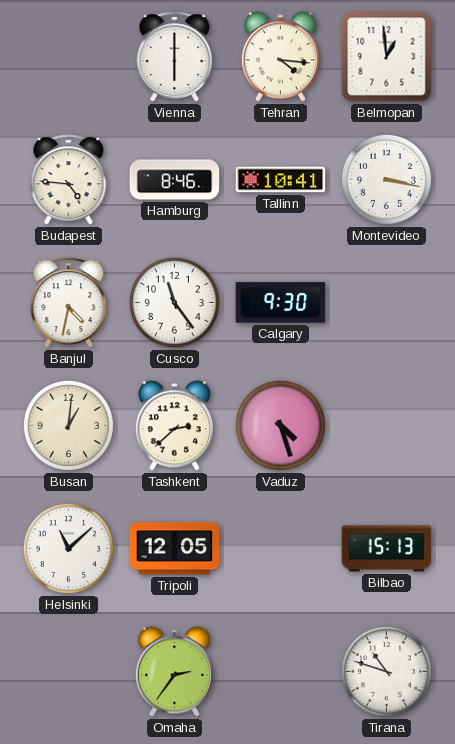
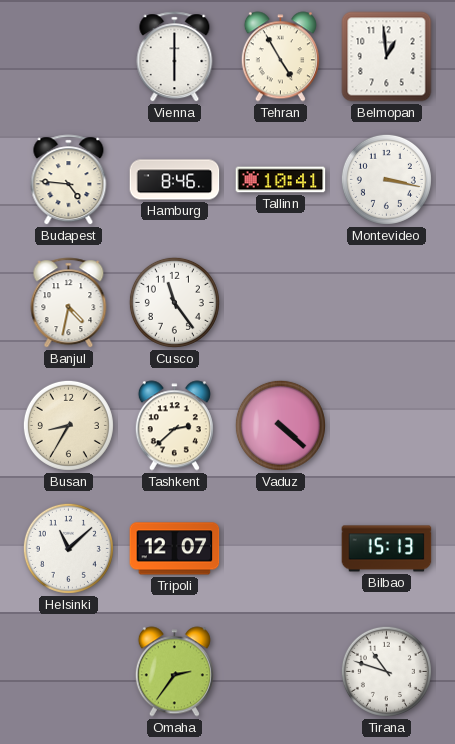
Tehran: 4:16 -> 4:55
Calgary: 9:30 -> none
Busan: 1:01 -> 8:35
Vaduz: 4:27 -> 4:22
Tripoli: 12:05 -> 12:07
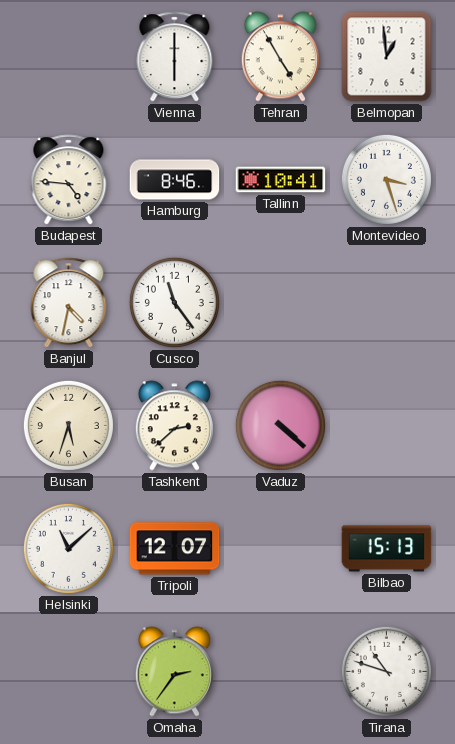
Montevideo: 3:17 -> 3:27
Busan: 8:35 -> 5:33
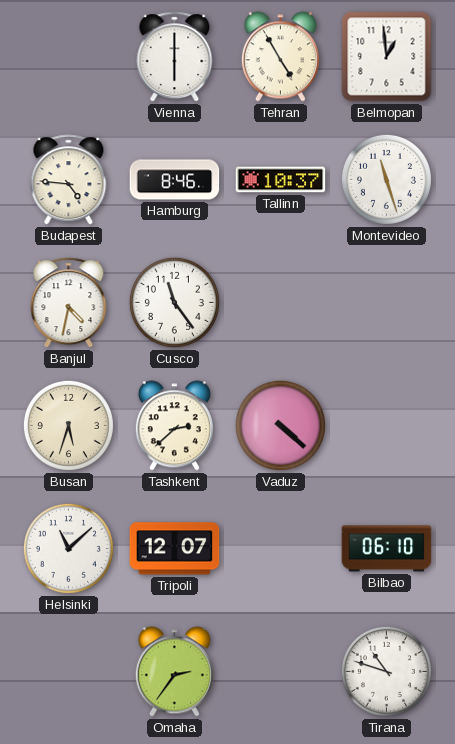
Tallinn: 10:41 -> 10:37
Montevideo: 3:27 -> 11:27
Bilbao: 15:13 -> 06:10
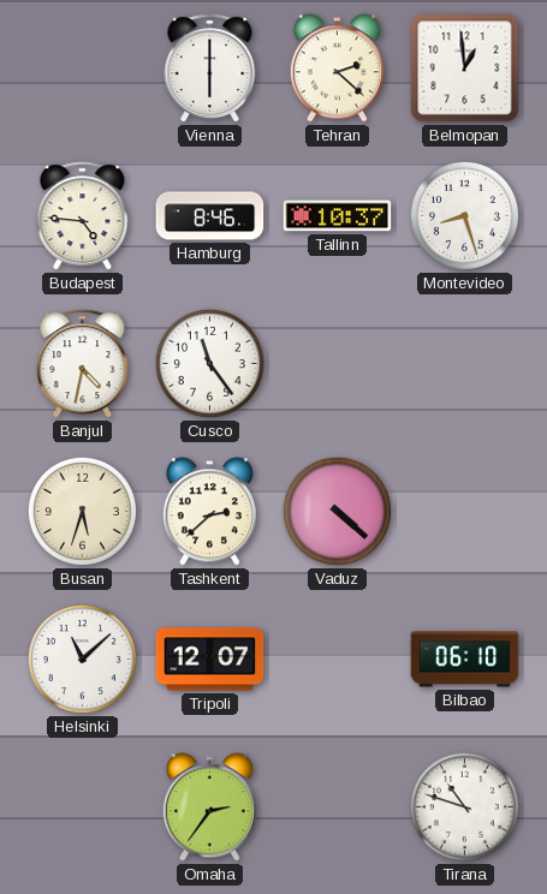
Tehran: 4:55 -> 2:22
Montevideo: 11:27 -> 8:27
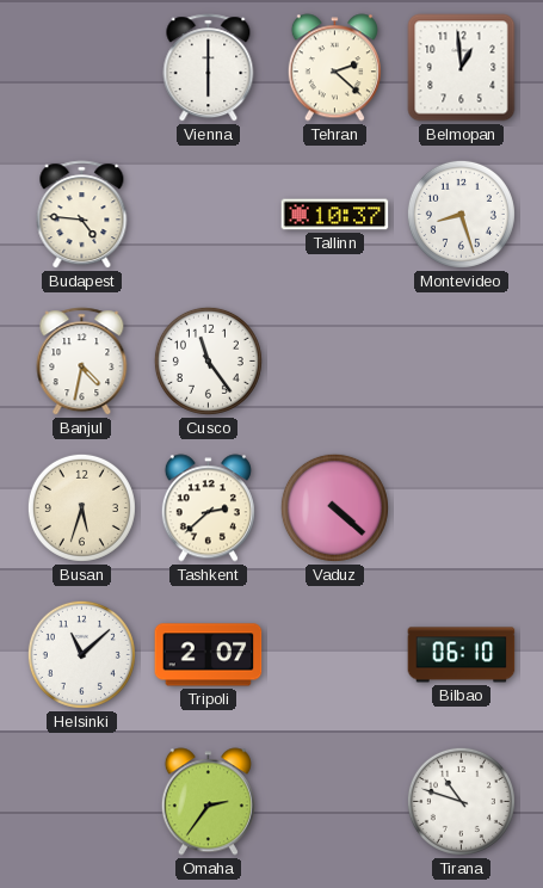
Hamburg: 8:46 -> none
Tripoli: 12:07 -> 2:07
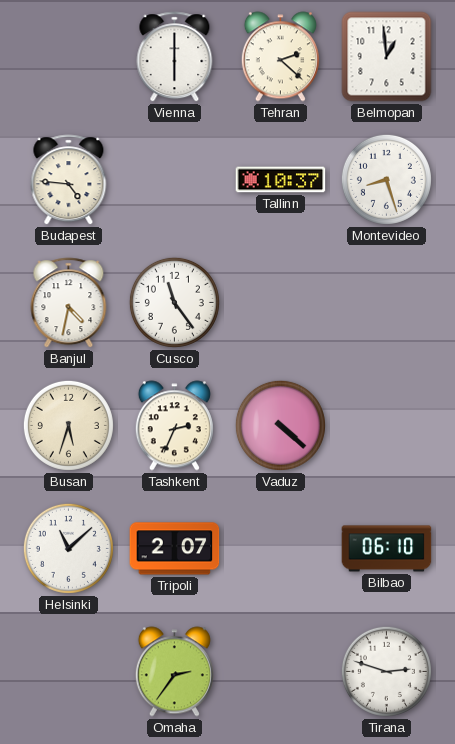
Tashkent: 2:38 -> 2:34
Tirana: 10:48 -> 2:48
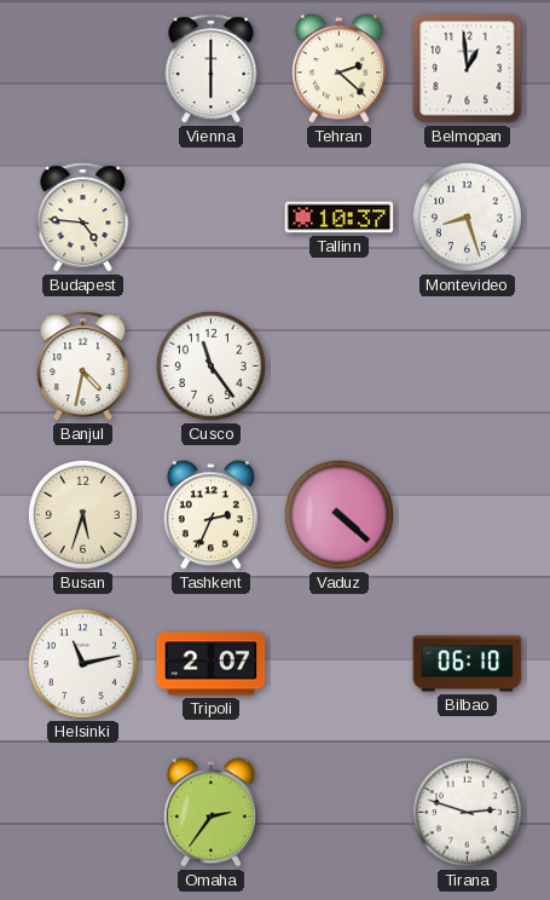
Helsinki: 11:08 -> 11:13
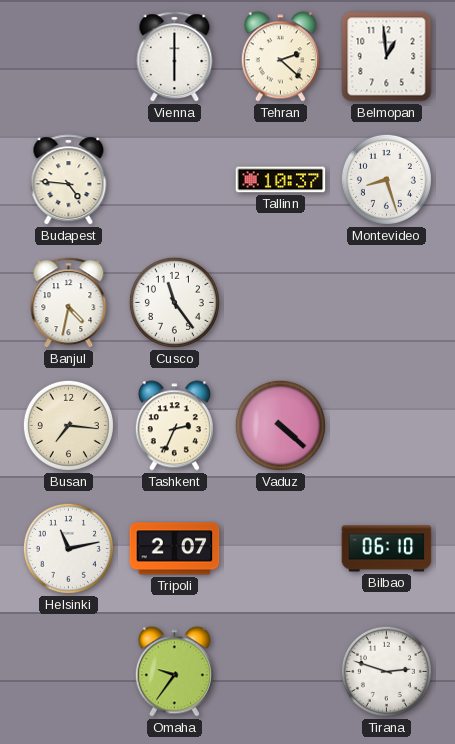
Busan: 5:33 -> 7:16
Omaha: 2:36 -> 9:36
